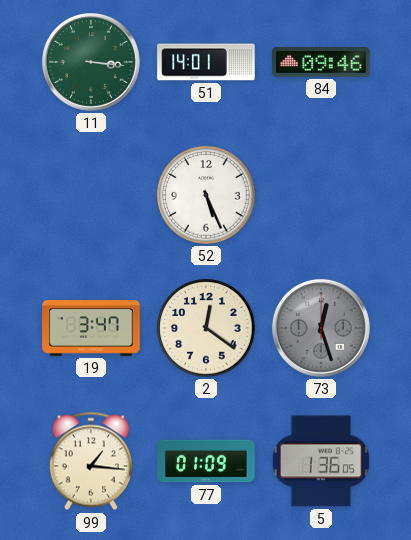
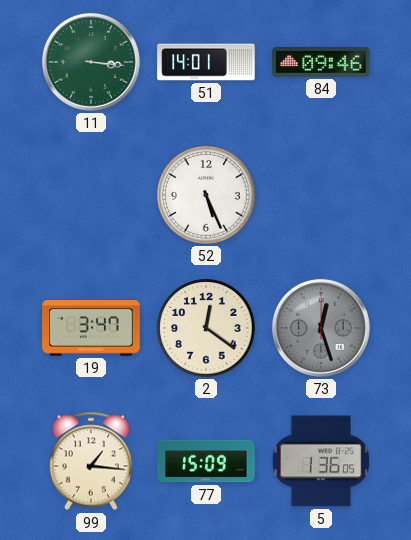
77: 01:09 -> 15:09
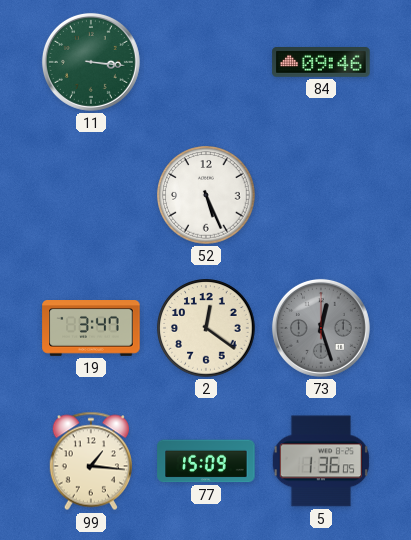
51: 14:01 -> none
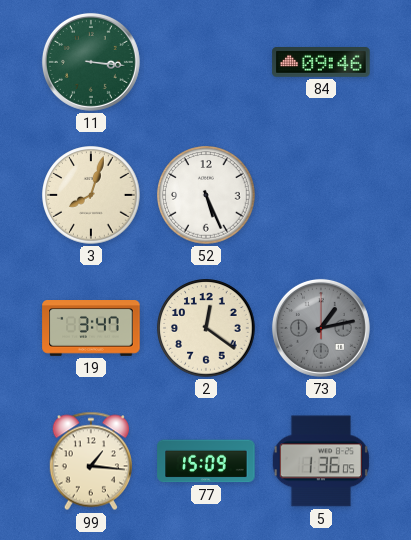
3: none -> 8:03
73: 12:27 -> 1:13
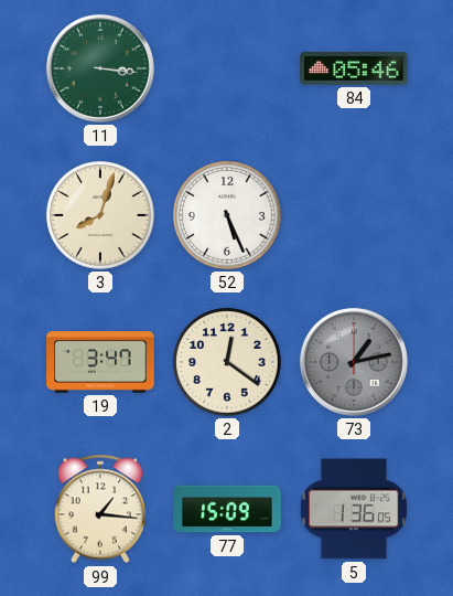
84: 09:46 -> 05:46
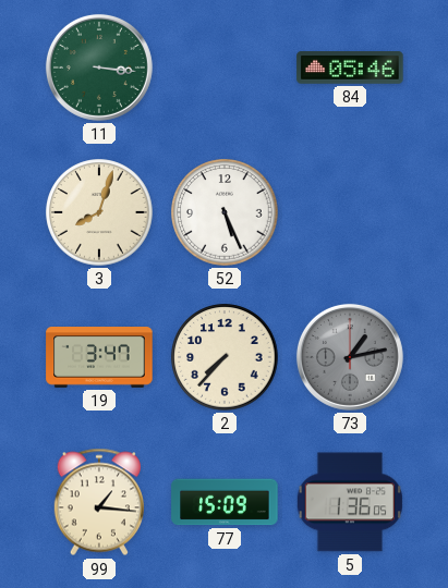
2: 12:21 -> 7:37
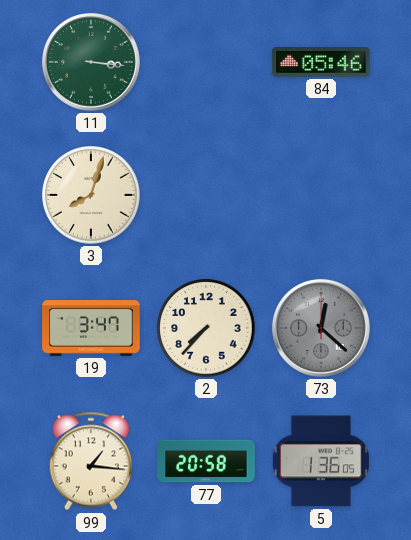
52: 5:26 -> none
73: 1:13 -> 12:22
77: 15:09 -> 20:58
